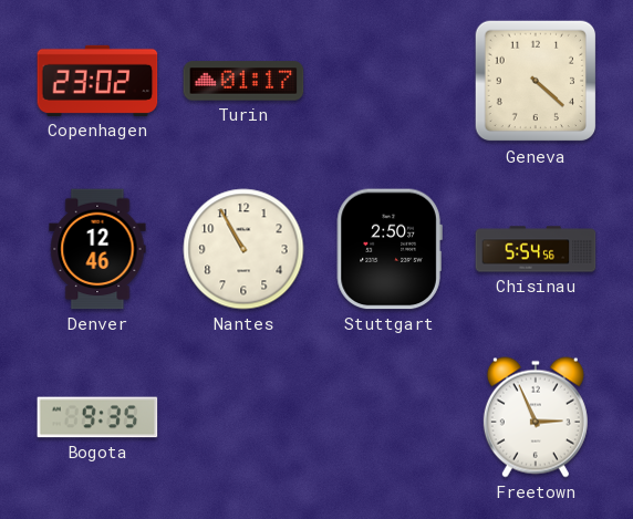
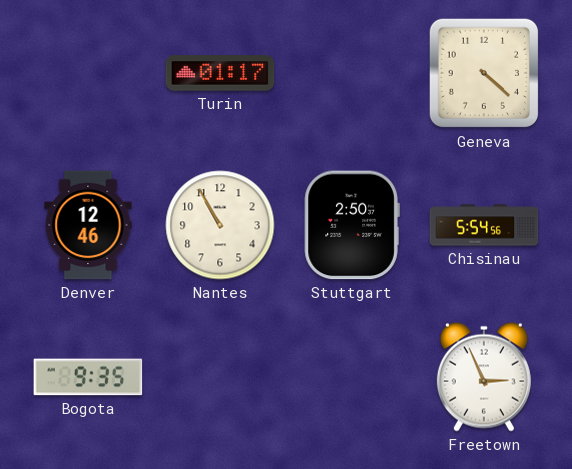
Copenhagen: 23:02 -> none
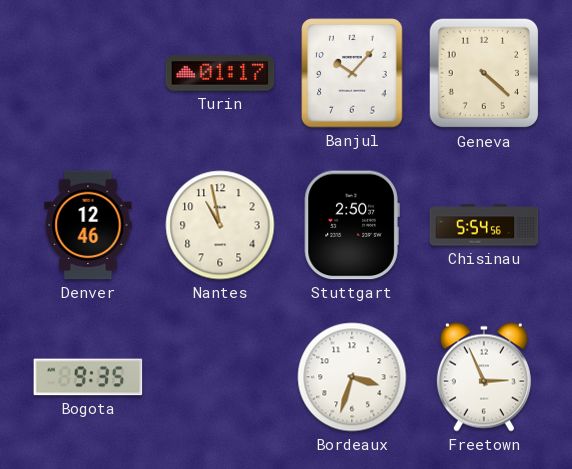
Banjul: none -> 10:07
Nantes: 10:55 -> 10:58
Bordeaux: none -> 3:33
